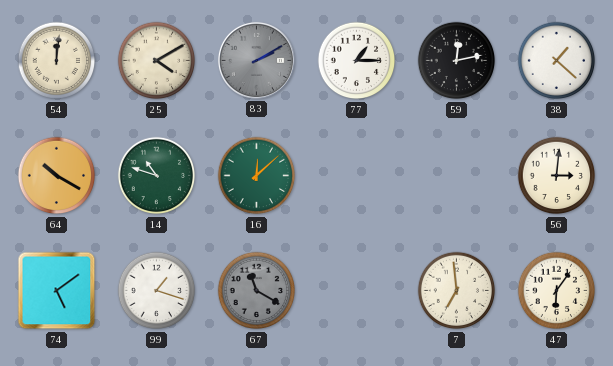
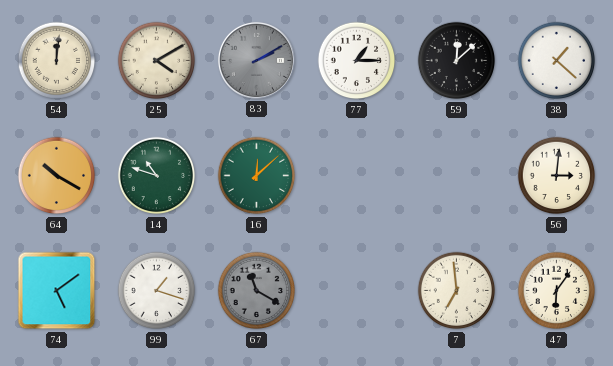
59: 12:13 -> 12:08
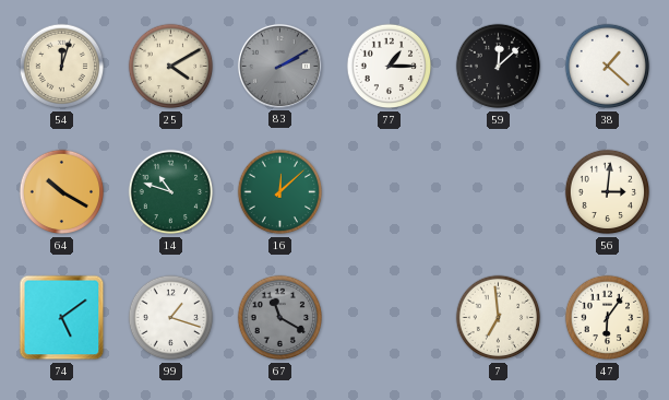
54: 12:01 -> 12:03
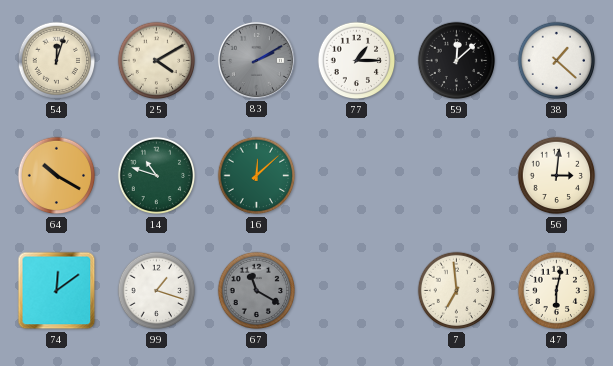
74: 5:09 -> 12:09
47: 6:06 -> 6:02
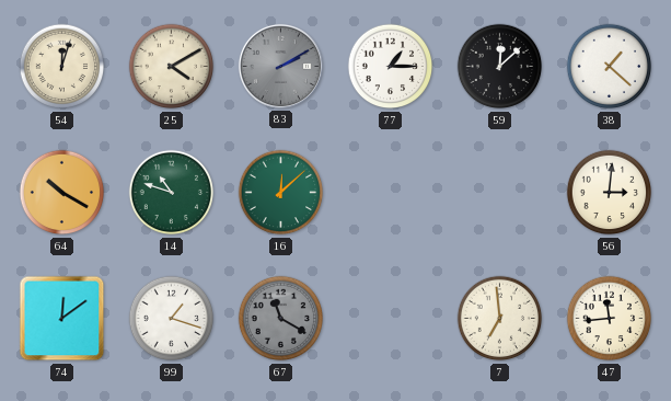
47: 6:02 -> 11:44
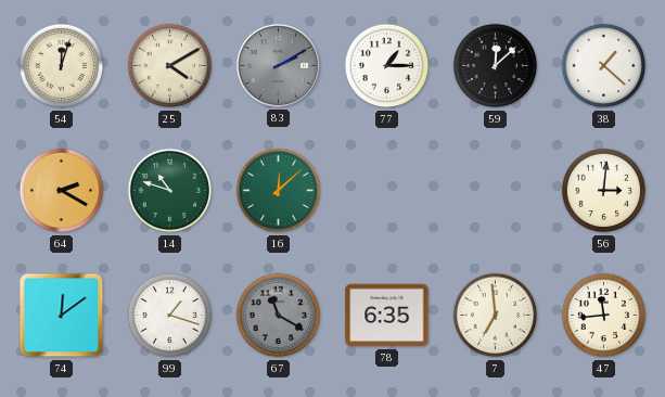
64: 10:20 -> 2:20
78: none -> 6:35
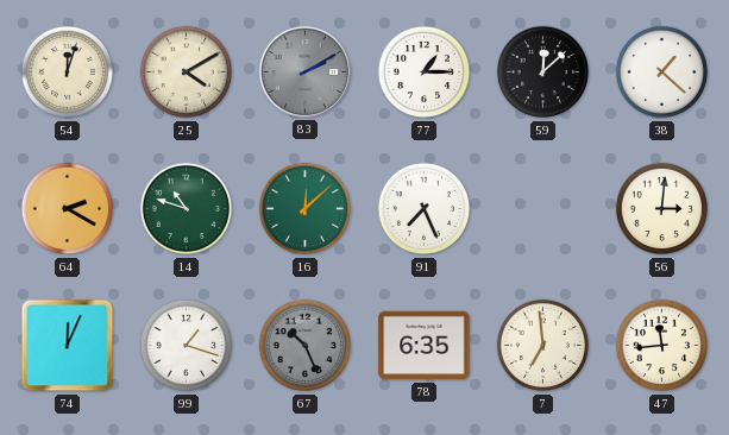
91: none -> 7:26
74: 12:09 -> 12:04
67: 11:20 -> 10:26
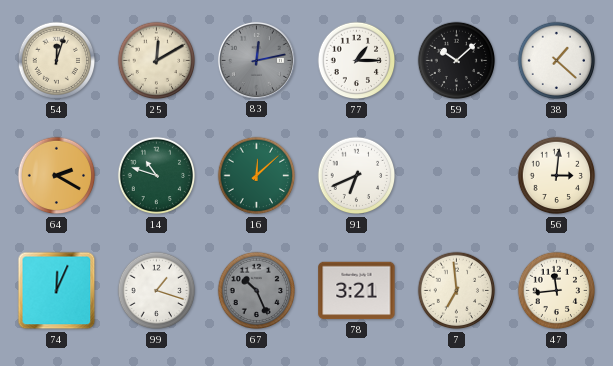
25: 4:10 -> 12:10
83: 2:10 -> 12:13
59: 12:08 -> 10:08
91: 7:26 -> 6:41
78: 6:35 -> 3:21
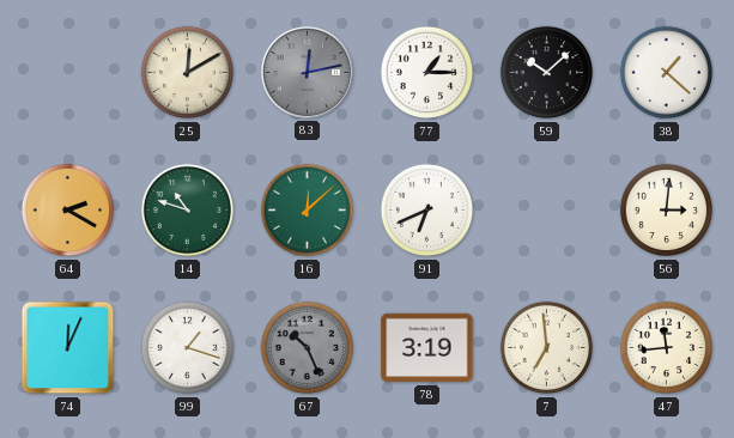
54: 12:03 -> none
78: 3:21 -> 3:19
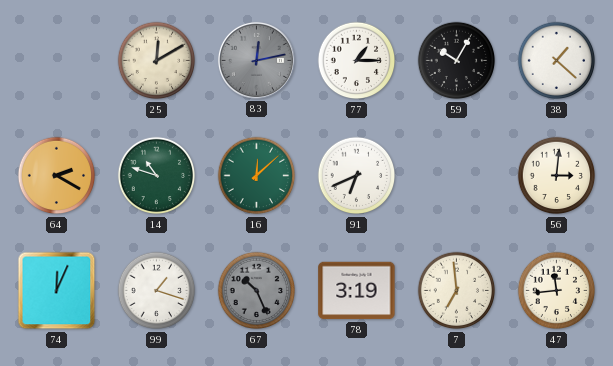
59: 10:08 -> 10:05
